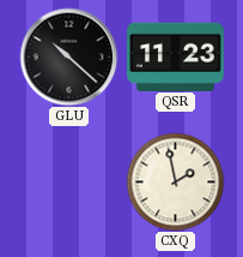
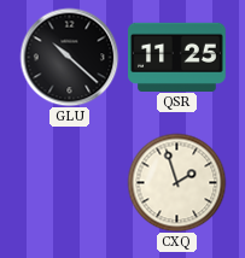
QSR: 11:23 -> 11:25
CXQ: 1:58 -> 1:57
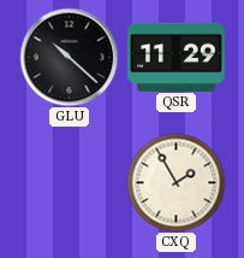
QSR: 11:25 -> 11:29
CXQ: 1:57 -> 1:55
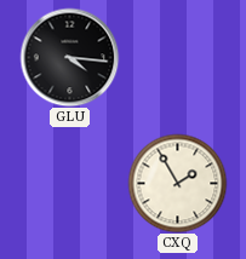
GLU: 10:22 -> 4:16
QSR: 11:29 -> none
